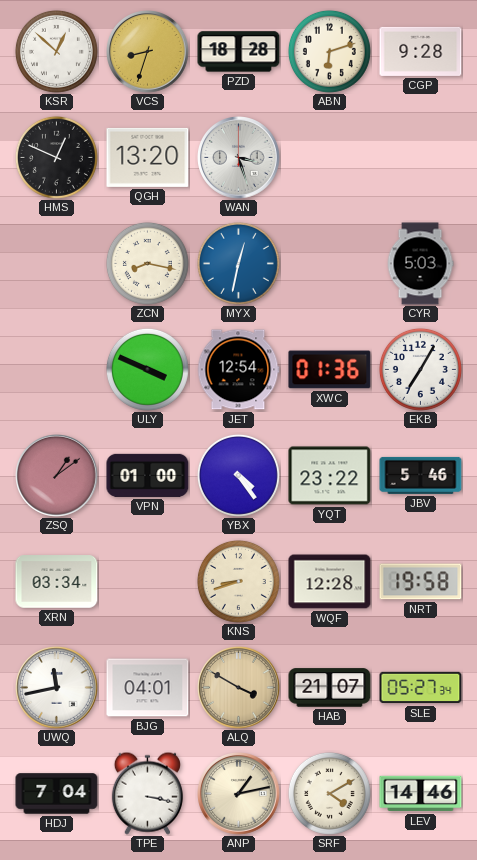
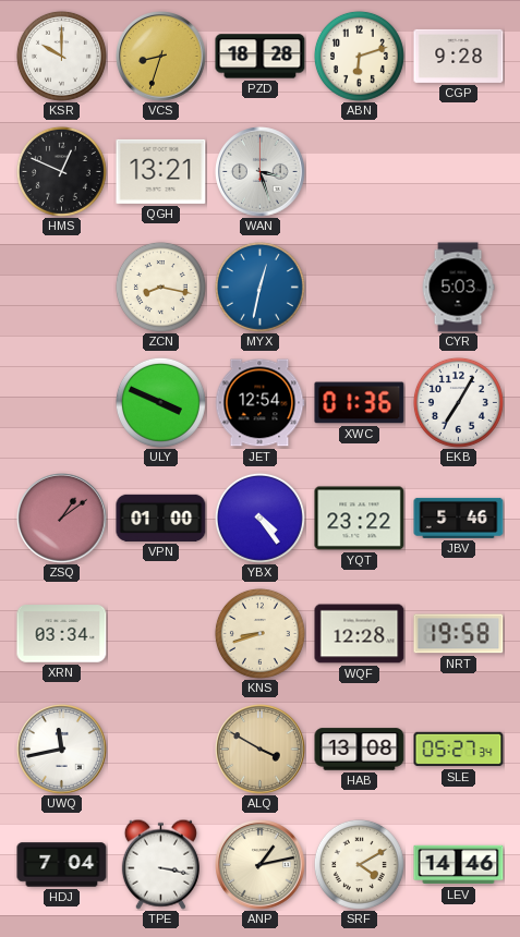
KSR: 12:52 -> 10:00
QGH: 13:20 -> 13:21
BJG: 04:01 -> none
HAB: 21:07 -> 13:08
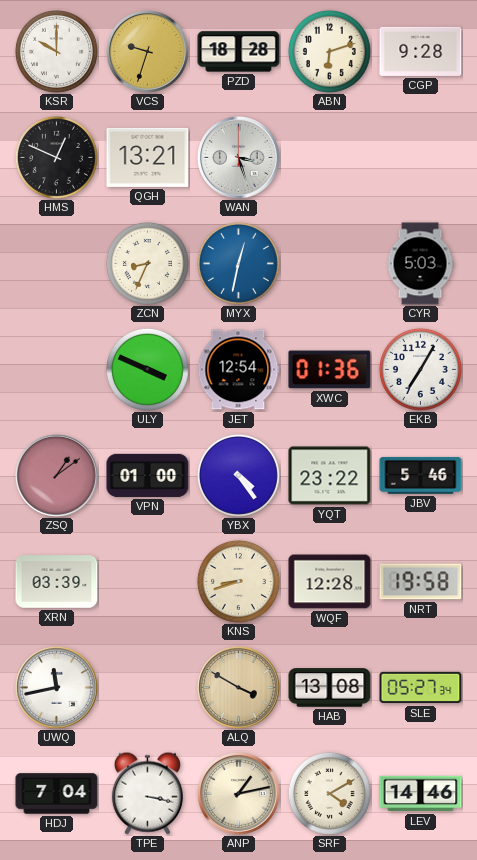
VCS: 8:33 -> 9:33
ZCN: 8:17 -> 8:34
XRN: 03:34 -> 03:39
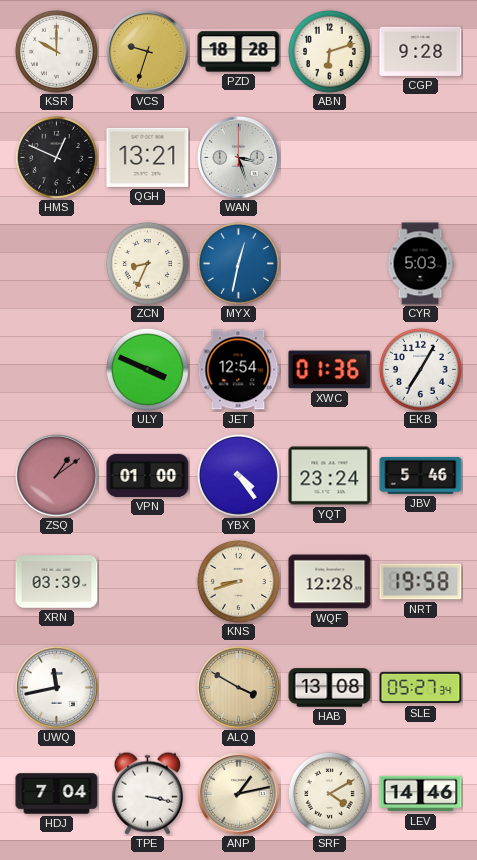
YQT: 23:22 -> 23:24
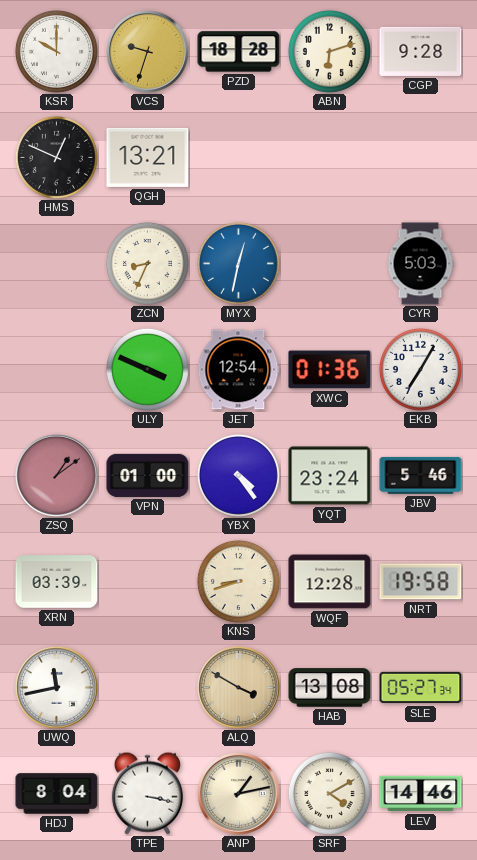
WAN: 3:27 -> none
HDJ: 7:04 -> 8:04
